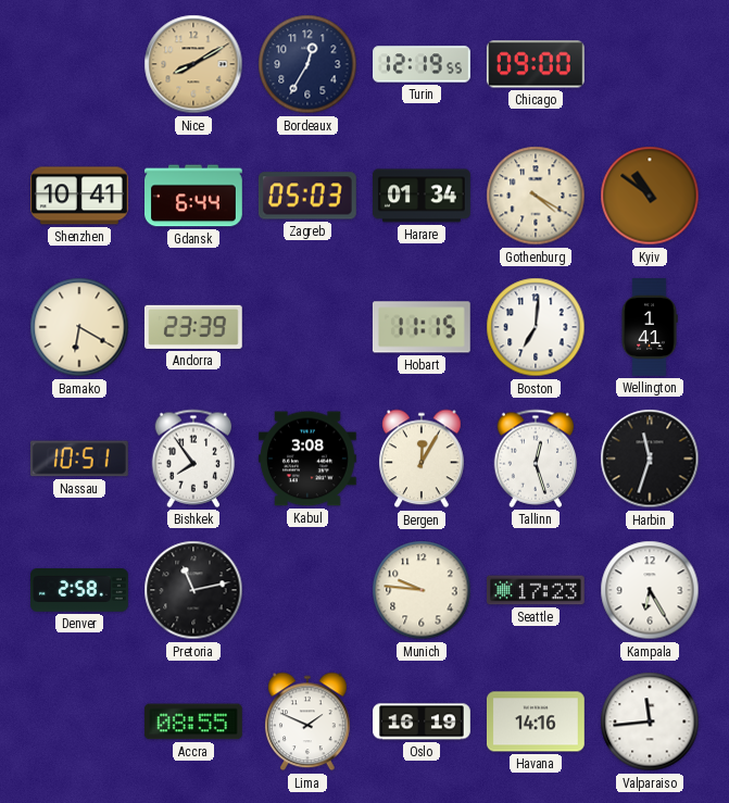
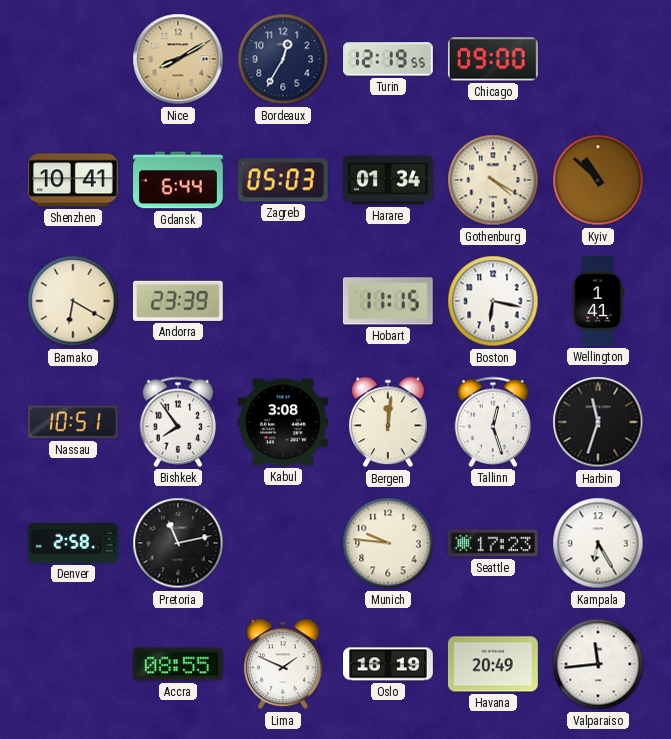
Kyiv: 10:51 -> 10:52
Boston: 7:01 -> 6:17
Bergen: 12:05 -> 12:01
Havana: 14:16 -> 20:49
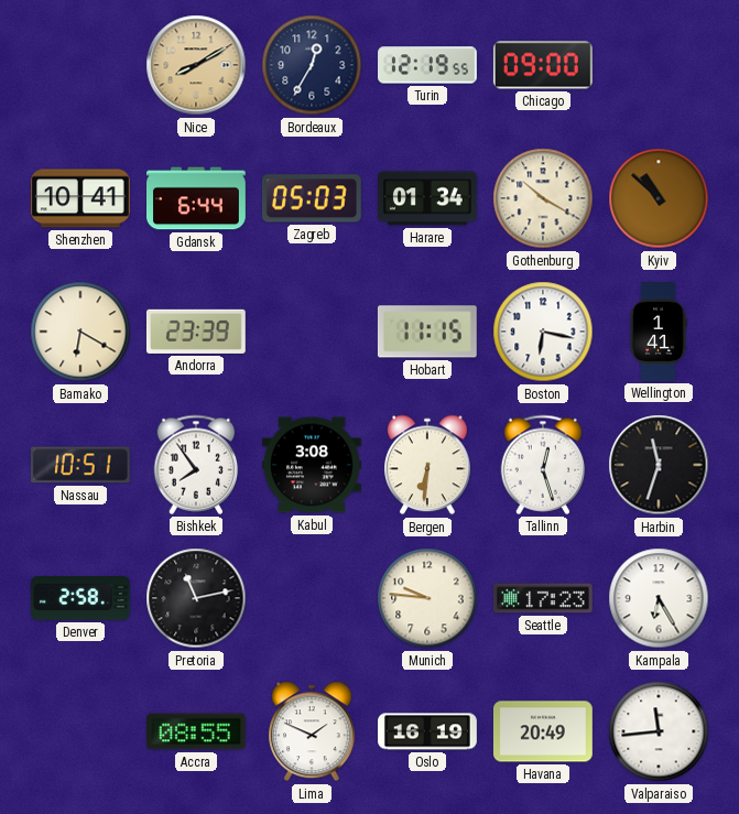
Gothenburg: 4:20 -> 10:20
Bergen: 12:01 -> 6:31
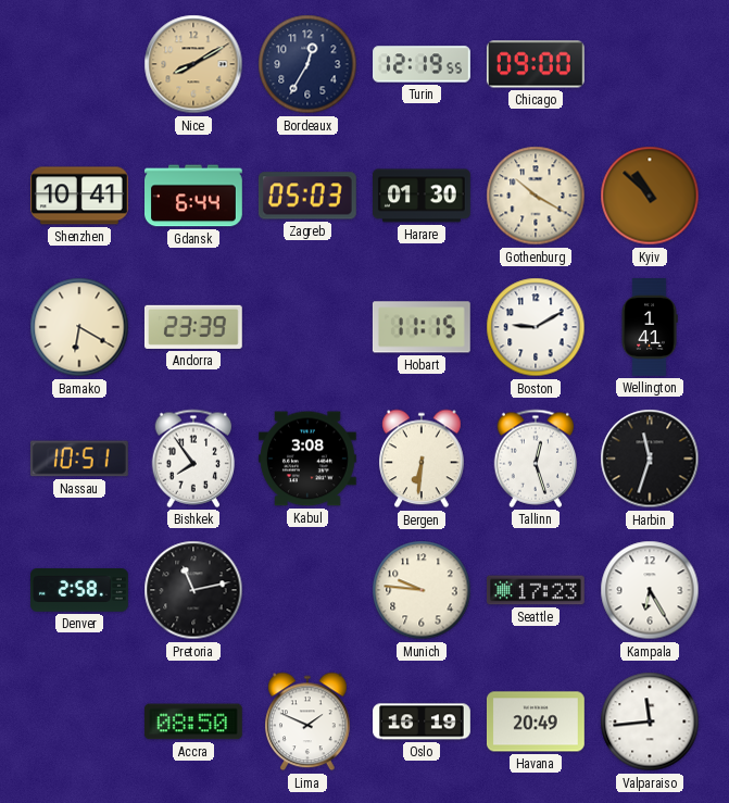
Harare: 01:34 -> 01:30
Boston: 6:17 -> 9:10
Accra: 08:55 -> 08:50
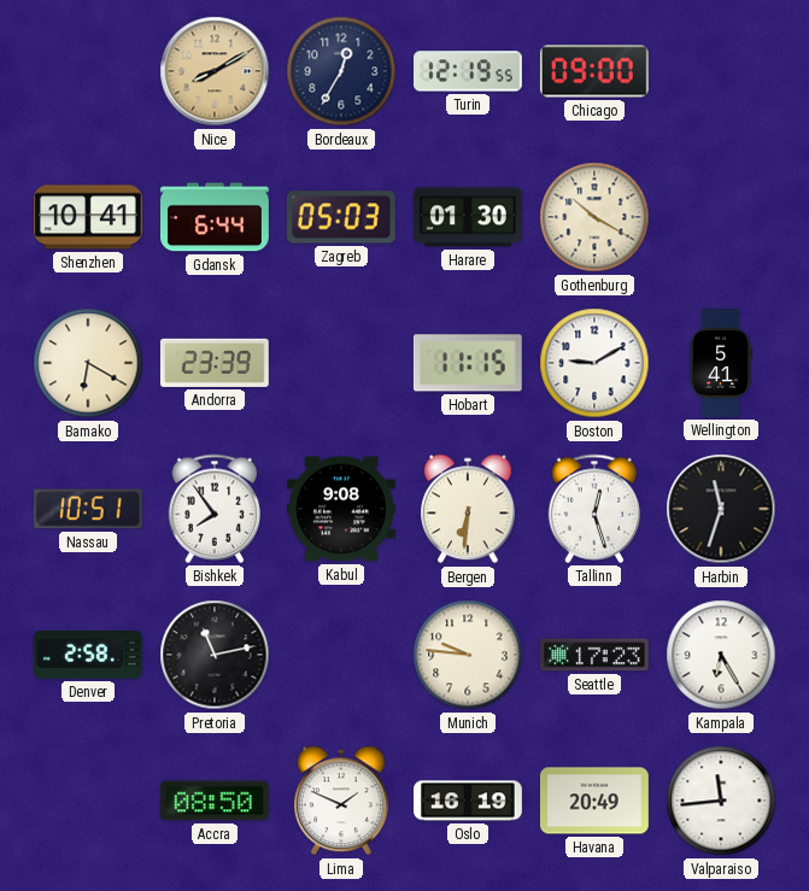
Kyiv: 10:52 -> none
Wellington: 1:41 -> 5:41
Kabul: 3:08 -> 9:08
